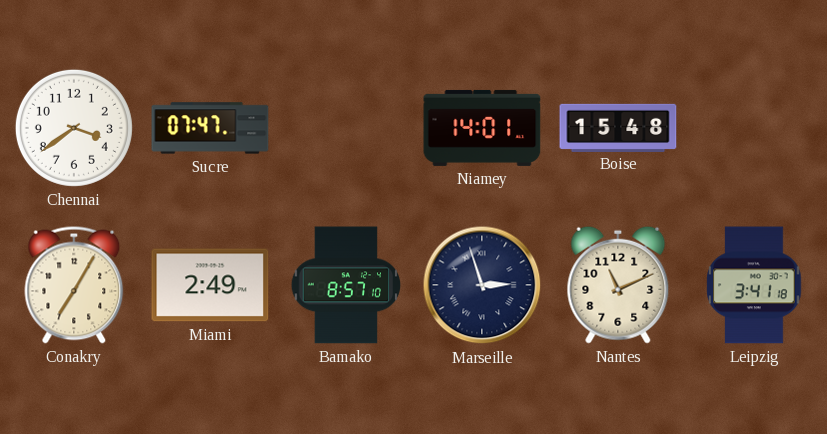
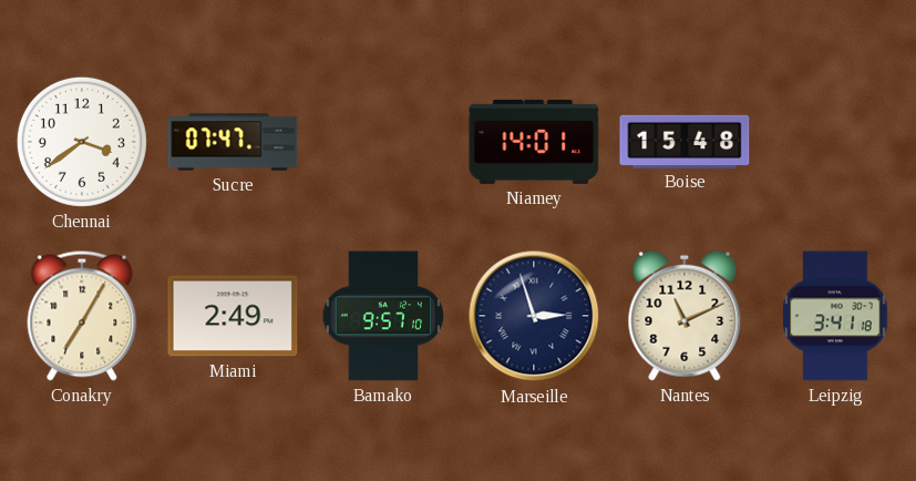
Bamako: 8:57 -> 9:57
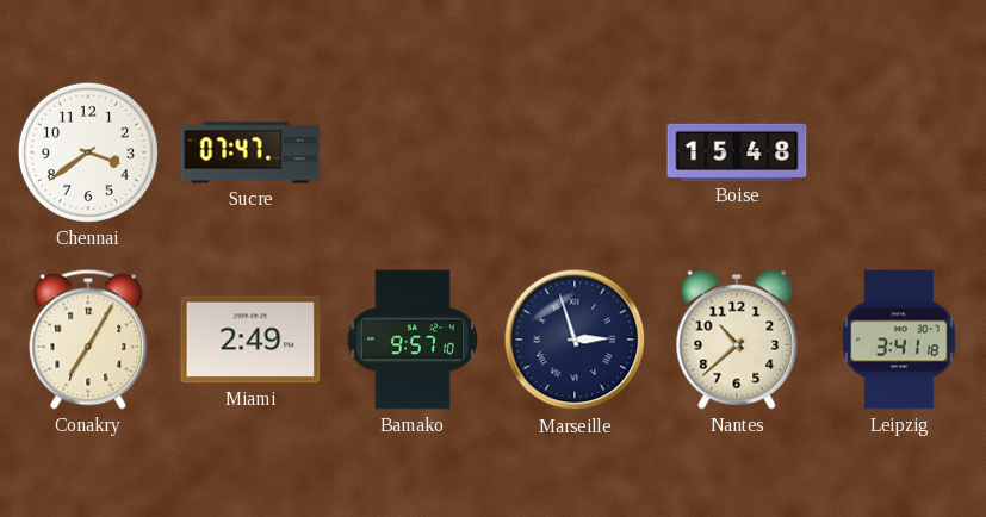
Niamey: 14:01 -> none
Nantes: 11:11 -> 10:38
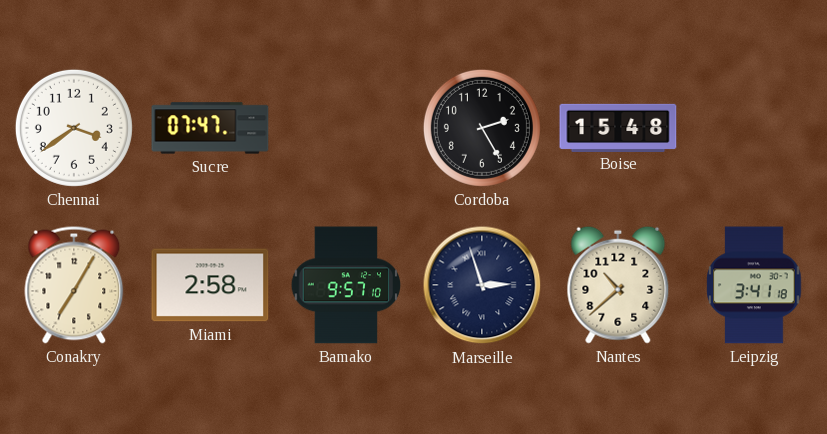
Cordoba: none -> 2:25
Miami: 2:49 -> 2:58
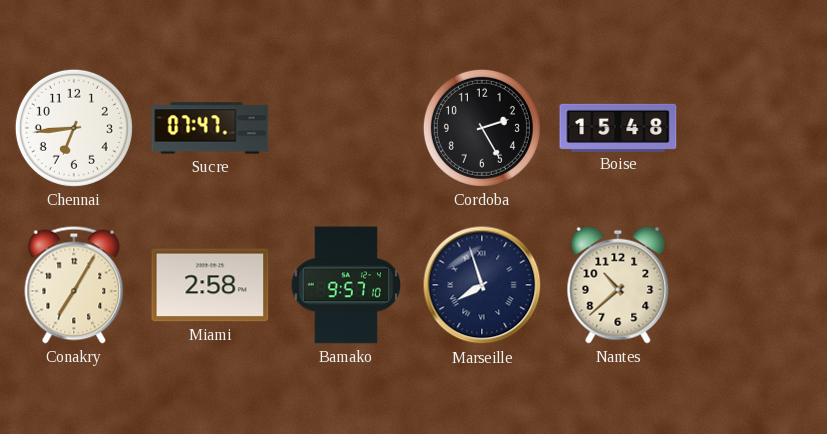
Chennai: 3:39 -> 6:44
Marseille: 2:57 -> 7:57
Leipzig: 3:41 -> none
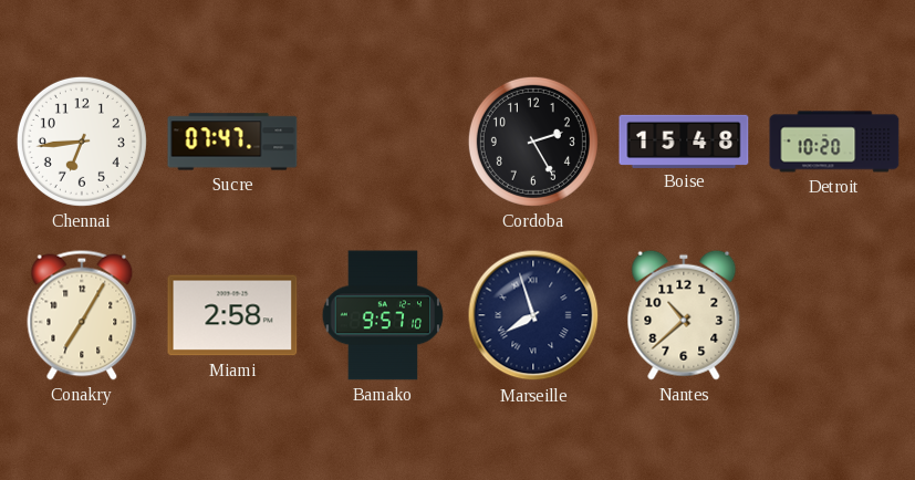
Detroit: none -> 10:20
